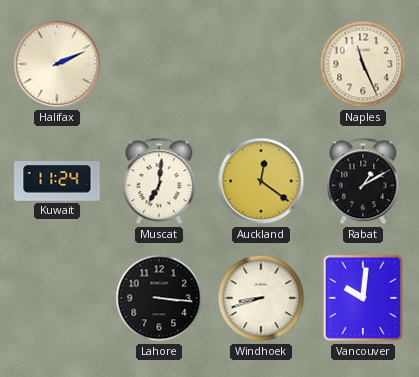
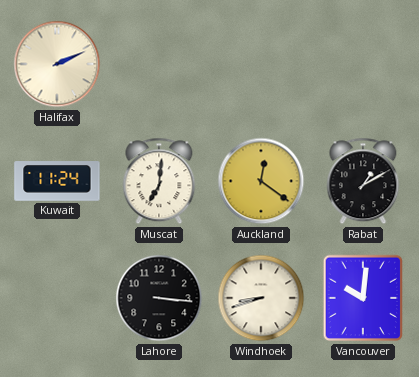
Naples: 11:26 -> none
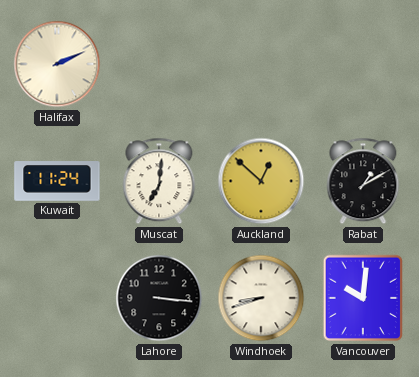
Auckland: 12:21 -> 12:52
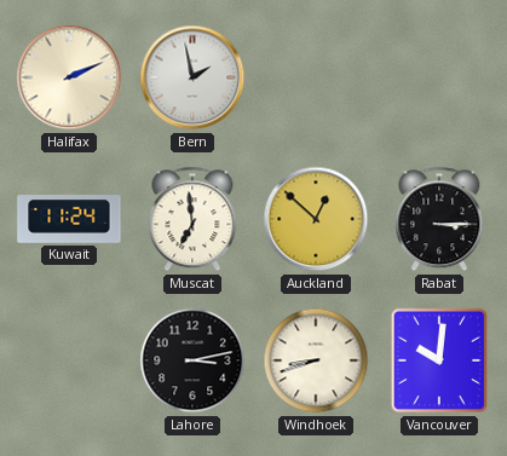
Bern: none -> 1:58
Muscat: 7:01 -> 6:59
Rabat: 1:10 -> 3:15
Lahore: 3:16 -> 3:13
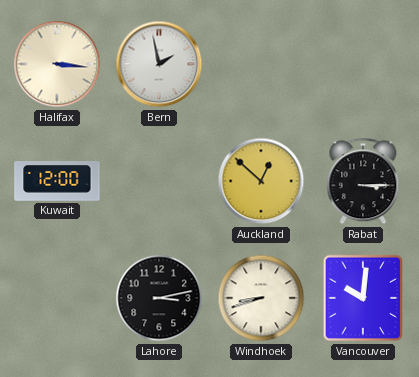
Halifax: 2:11 -> 3:16
Kuwait: 11:24 -> 12:00
Muscat: 6:59 -> none
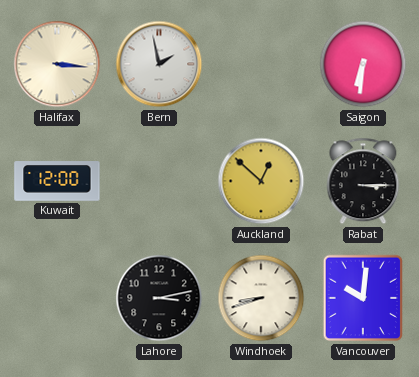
Saigon: none -> 6:31
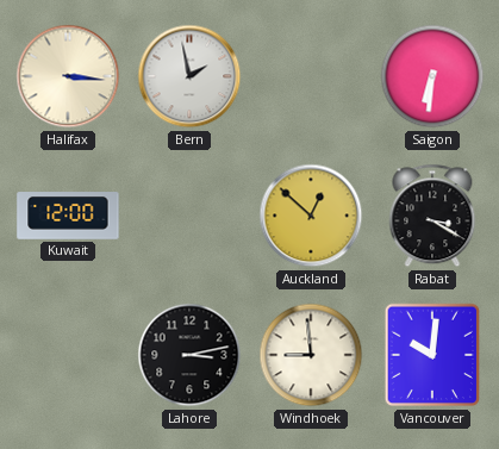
Rabat: 3:15 -> 3:20
Windhoek: 8:42 -> 8:59
